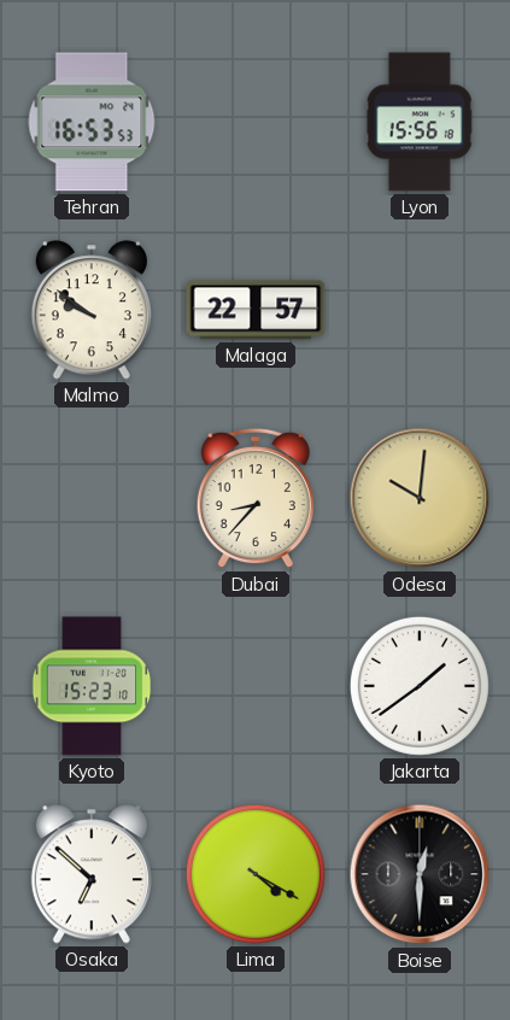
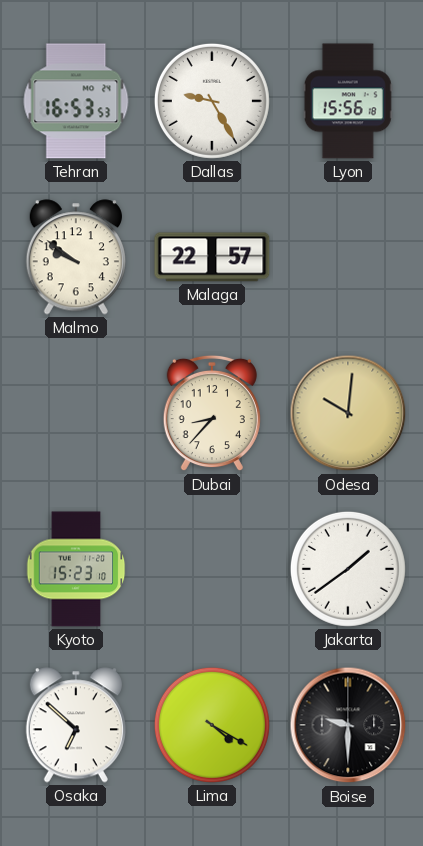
Dallas: none -> 9:25
Boise: 12:30 -> 9:30
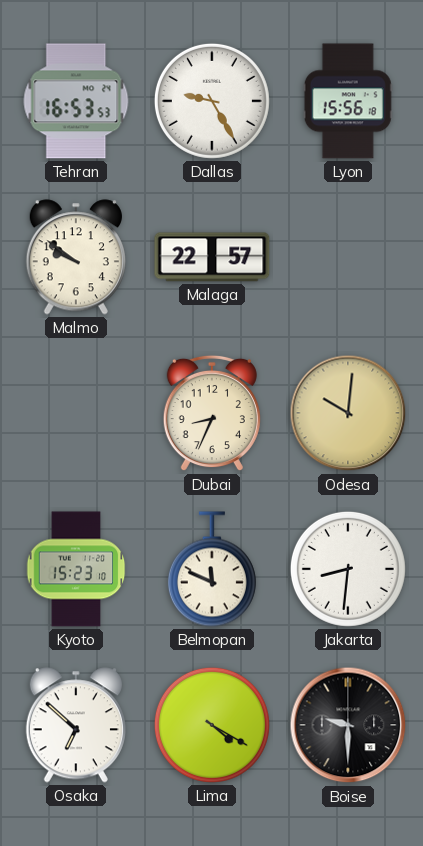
Dubai: 8:37 -> 8:34
Belmopan: none -> 11:49
Jakarta: 1:39 -> 8:31
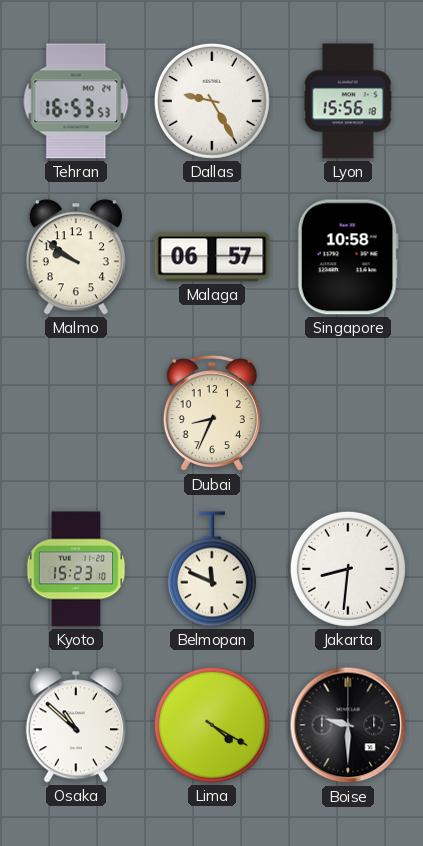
Malaga: 22:57 -> 06:57
Singapore: none -> 10:58
Odesa: 10:01 -> none
Osaka: 6:52 -> 10:52
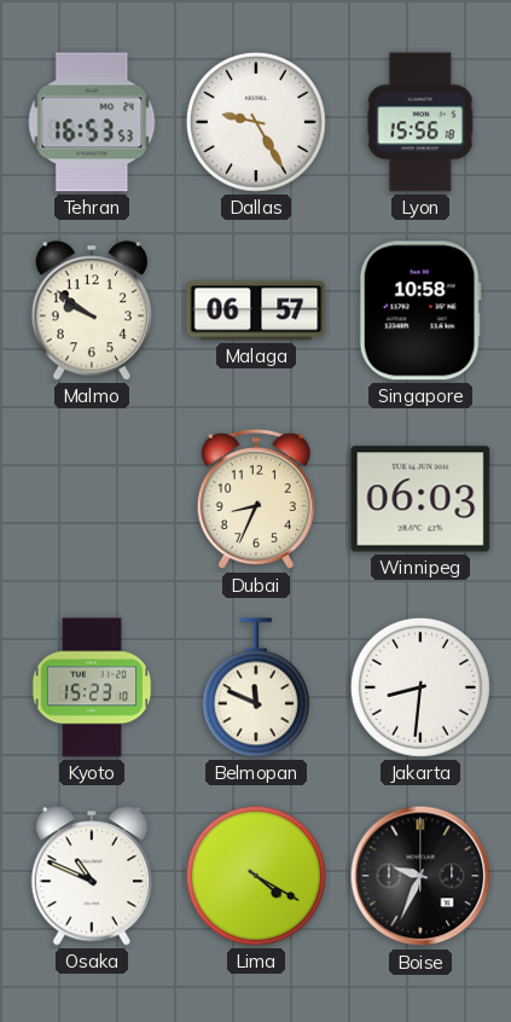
Winnipeg: none -> 06:03
Osaka: 10:52 -> 10:49
Boise: 9:30 -> 9:34
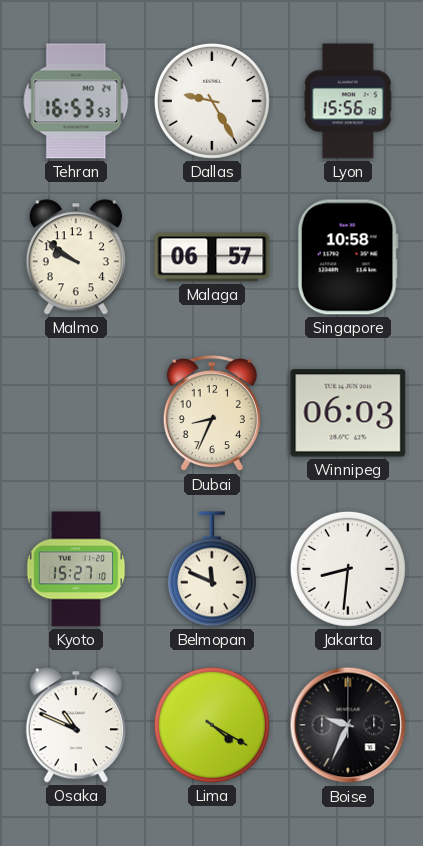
Kyoto: 15:23 -> 15:27
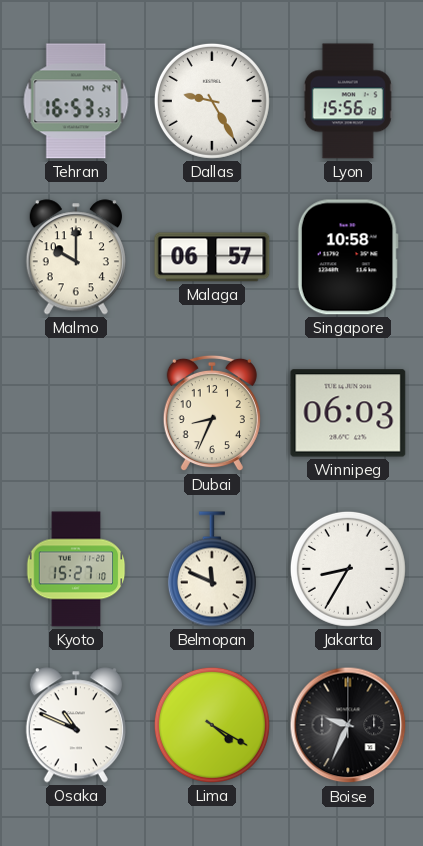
Malmo: 9:51 -> 10:00
Jakarta: 8:31 -> 8:35
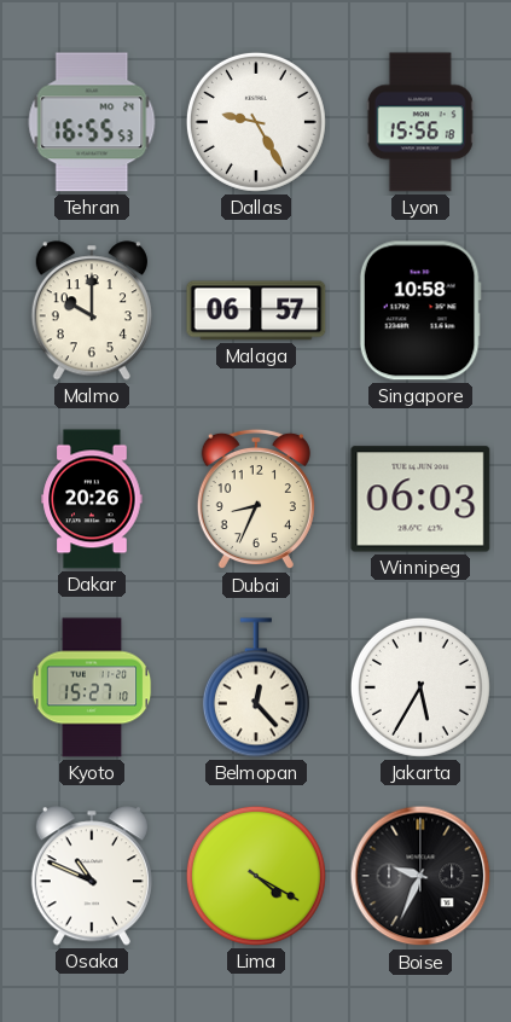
Tehran: 16:53 -> 16:55
Dakar: none -> 20:26
Belmopan: 11:49 -> 12:23
Jakarta: 8:35 -> 5:35
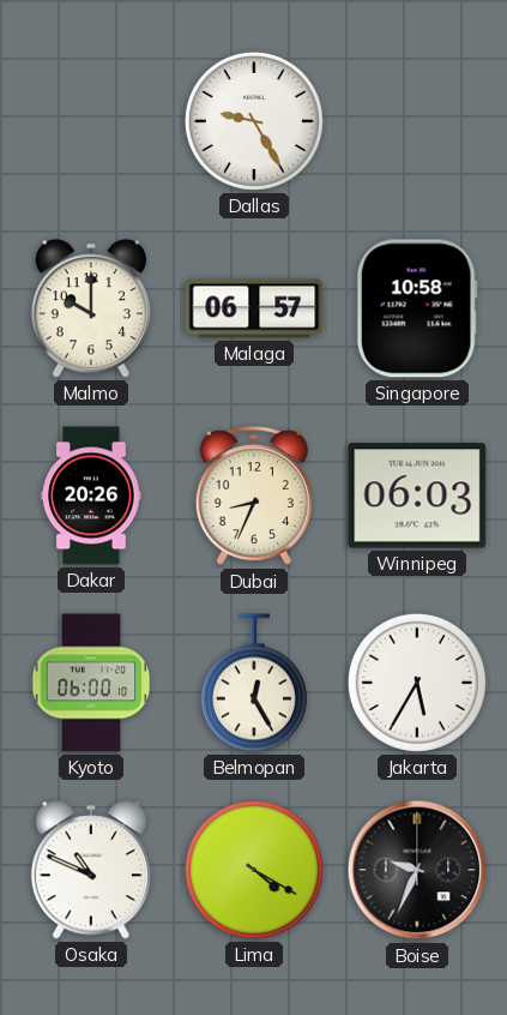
Tehran: 16:55 -> none
Lyon: 15:56 -> none
Kyoto: 15:27 -> 06:00
Belmopan: 12:23 -> 12:25
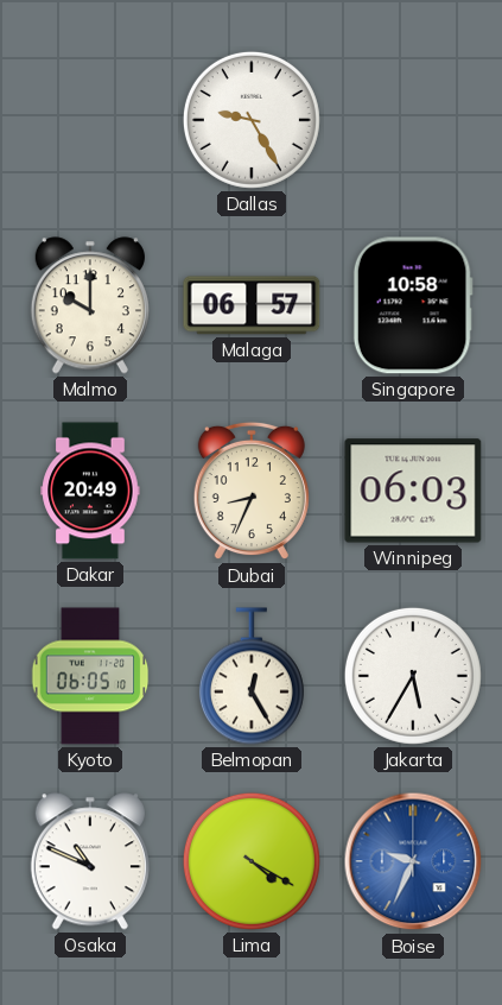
Dakar: 20:26 -> 20:49
Kyoto: 06:00 -> 06:05
Boise dial: black -> blue
